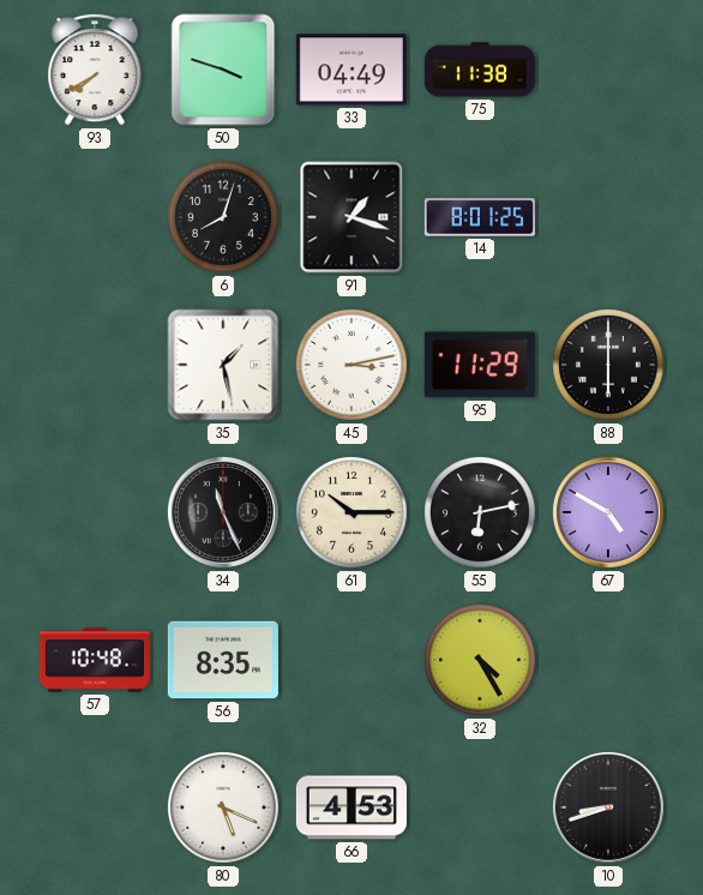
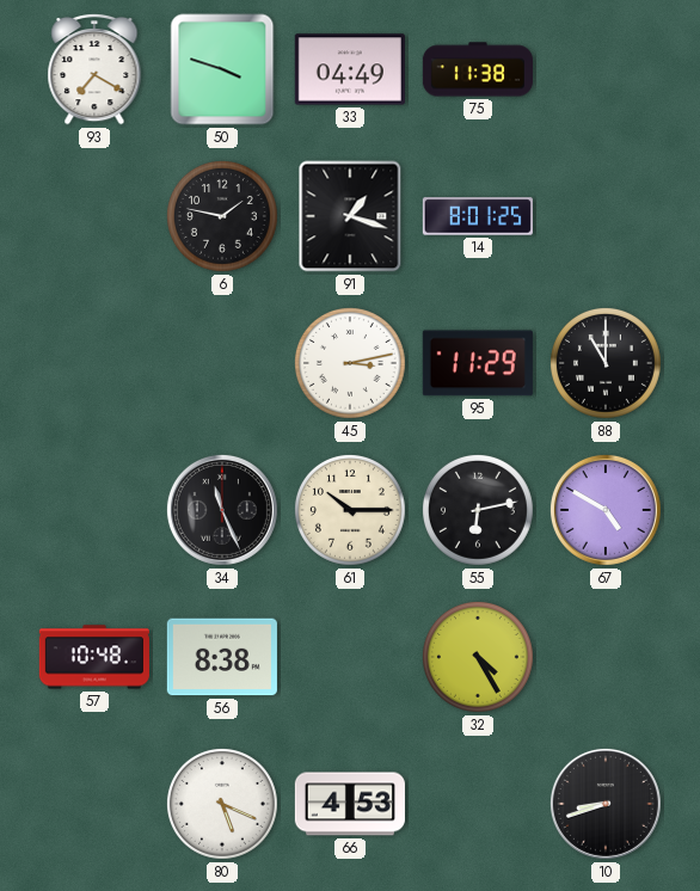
93: 7:40 -> 7:20
6: 8:03 -> 1:47
35: 1:28 -> none
88: 6:00 -> 11:00
56: 8:35 -> 8:38
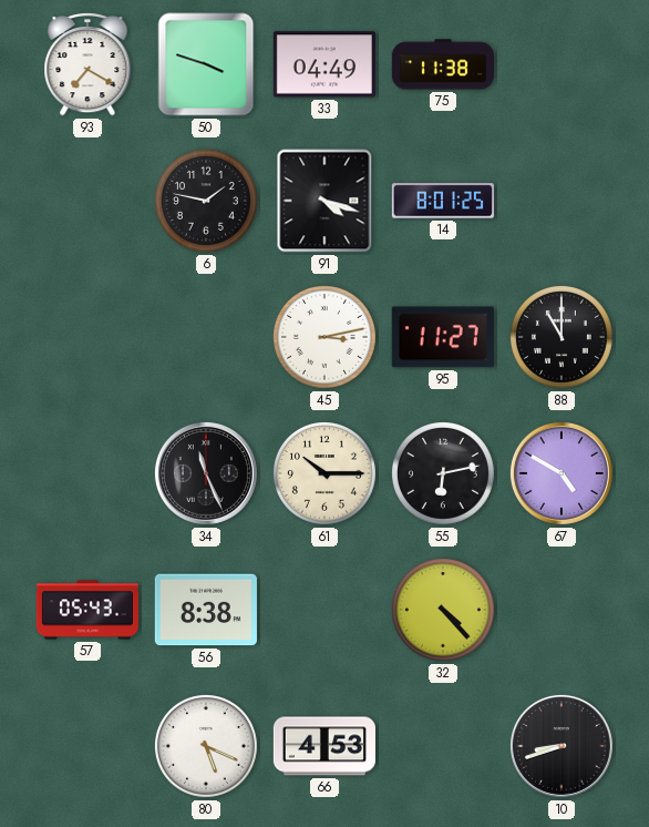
91: 1:18 -> 4:18
95: 11:29 -> 11:27
57: 10:48 -> 05:43
32: 4:25 -> 4:23
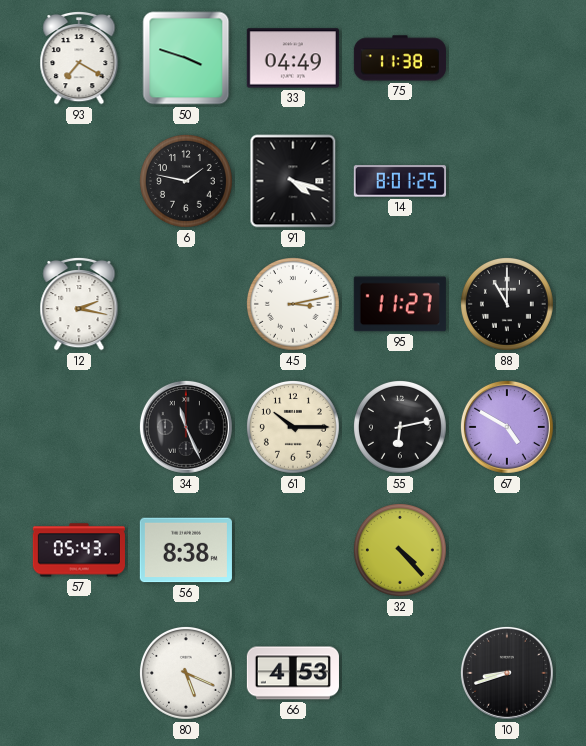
12: none -> 2:17
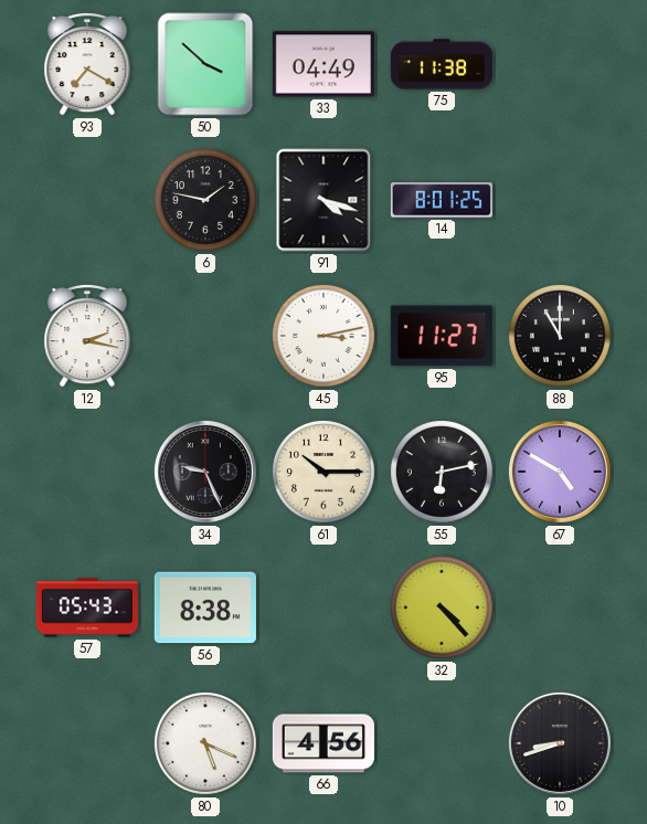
50: 3:48 -> 3:52
34: 11:26 -> 9:26
66: 4:53 -> 4:56
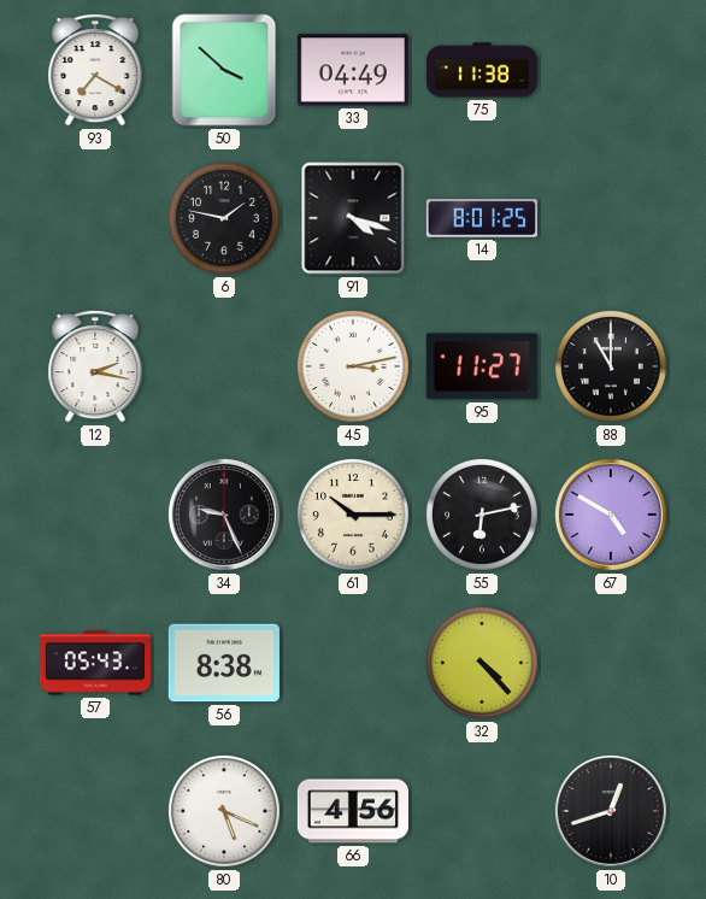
10: 8:42 -> 12:42
